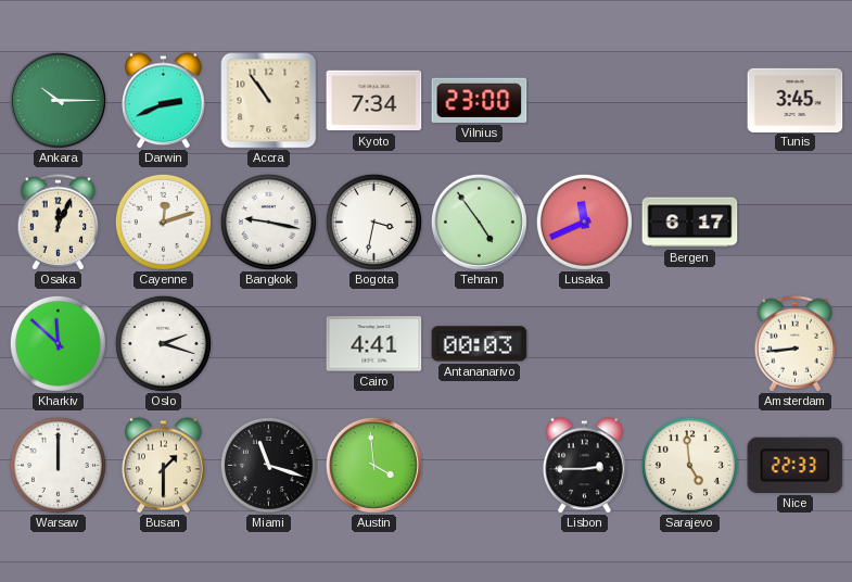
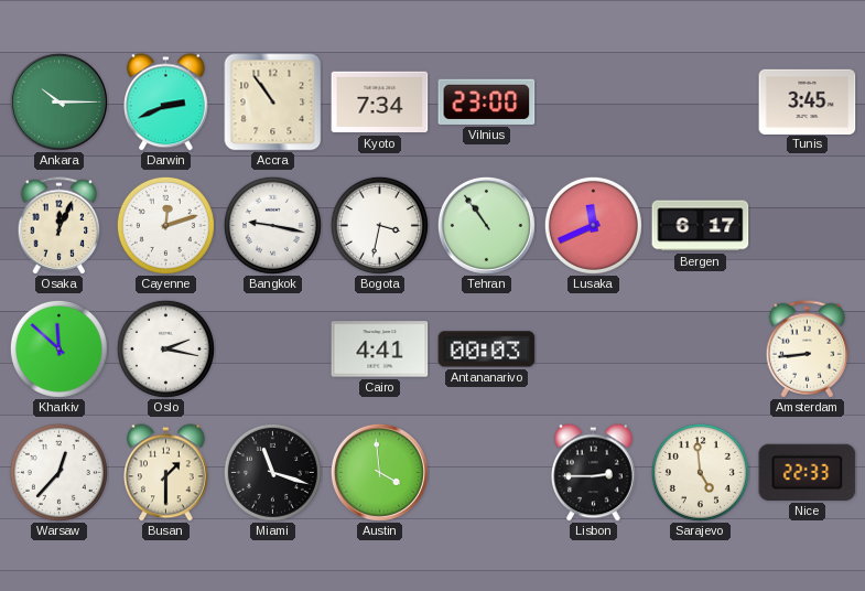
Tehran: 4:54 -> 10:54
Oslo: 2:18 -> 2:17
Warsaw: 12:00 -> 12:37
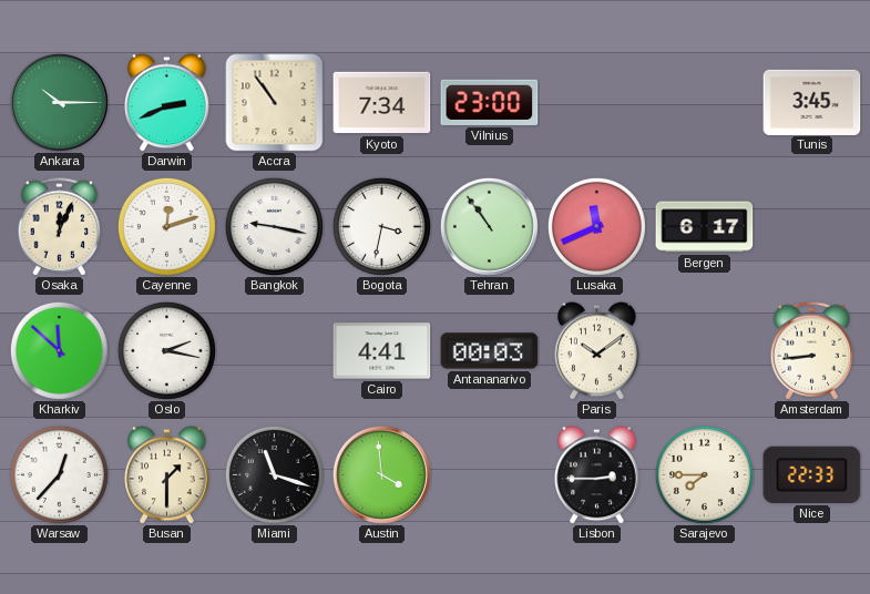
Paris: none -> 10:09
Sarajevo: 4:59 -> 7:45
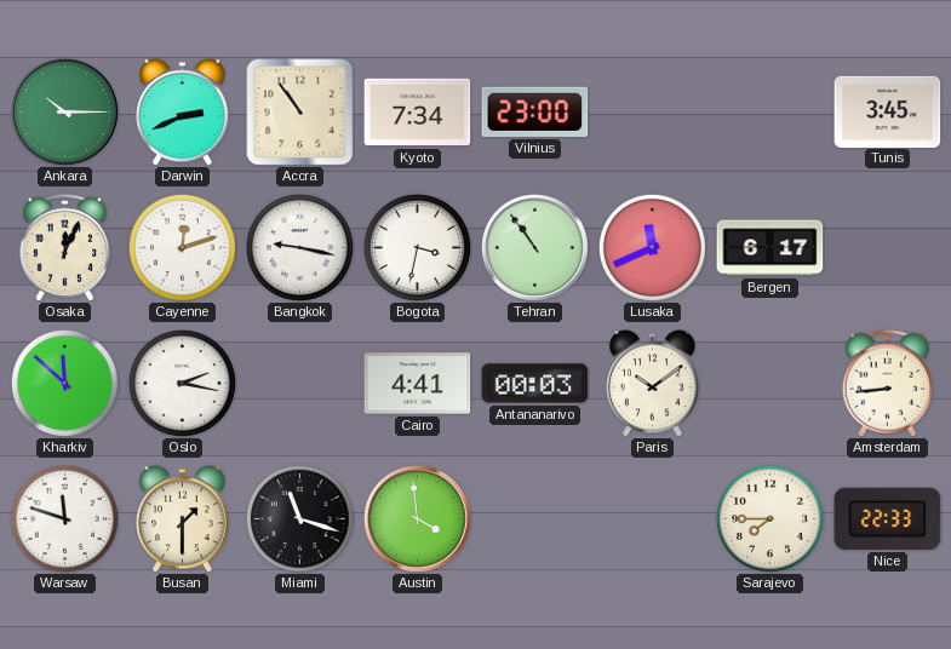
Warsaw: 12:37 -> 11:48
Lisbon: 2:45 -> none
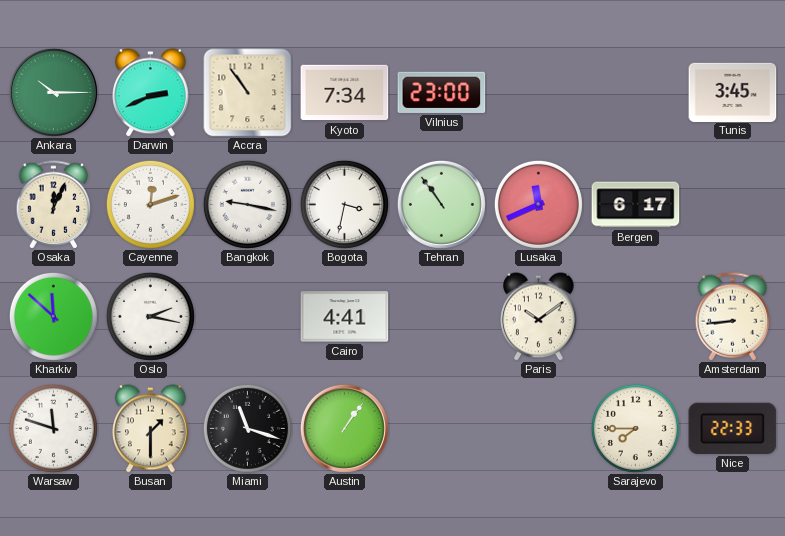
Antananarivo: 00:03 -> none
Austin: 3:59 -> 1:06
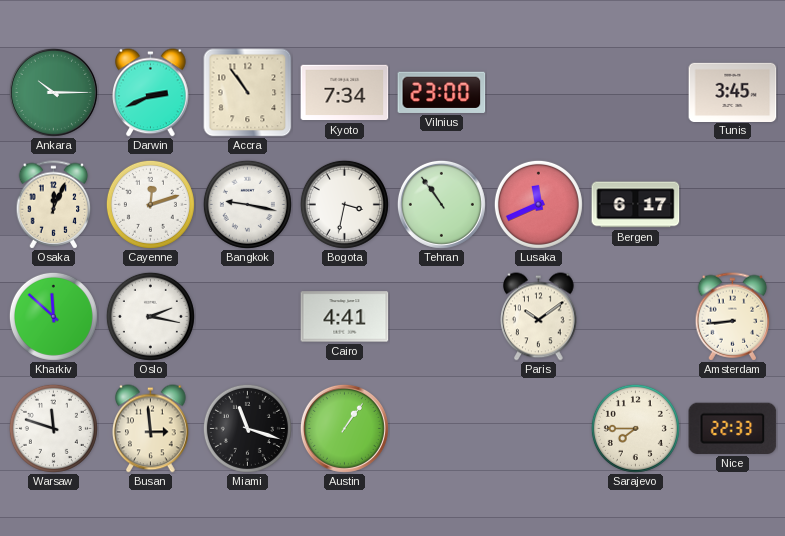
Busan: 1:30 -> 2:59
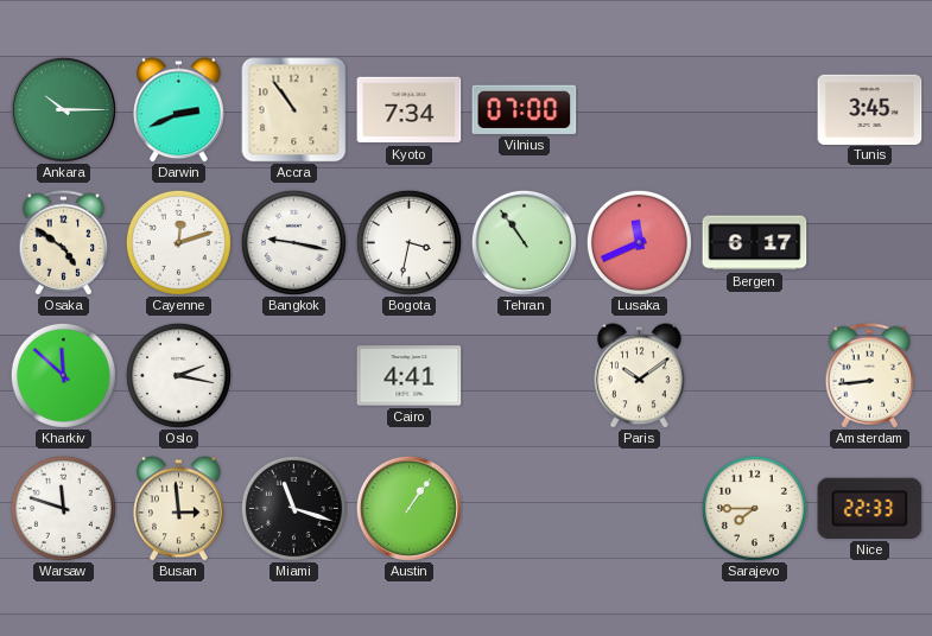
Vilnius: 23:00 -> 07:00
Osaka: 12:04 -> 4:51
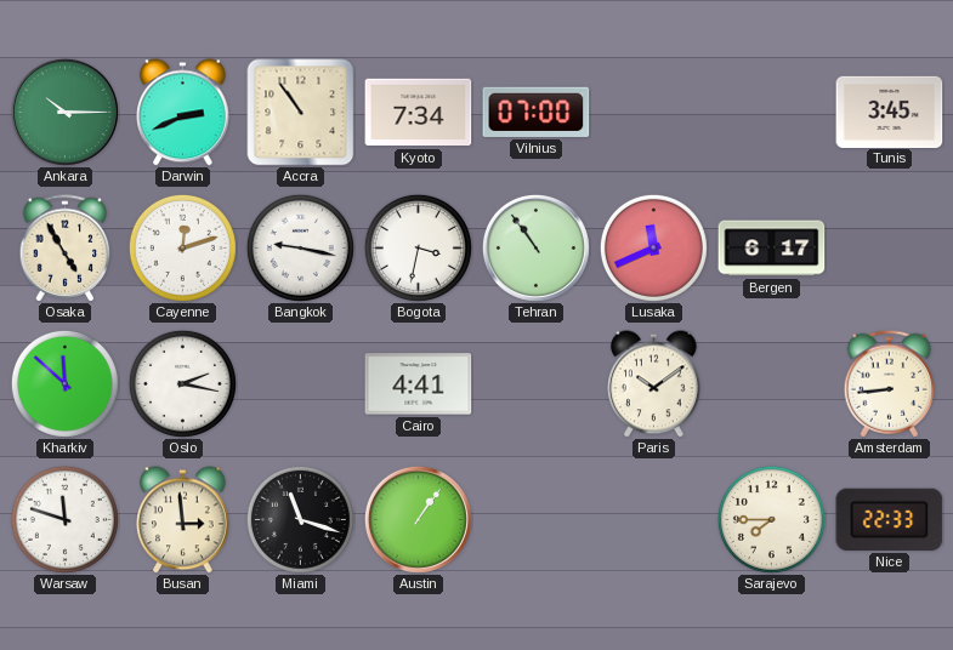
Osaka: 4:51 -> 4:55
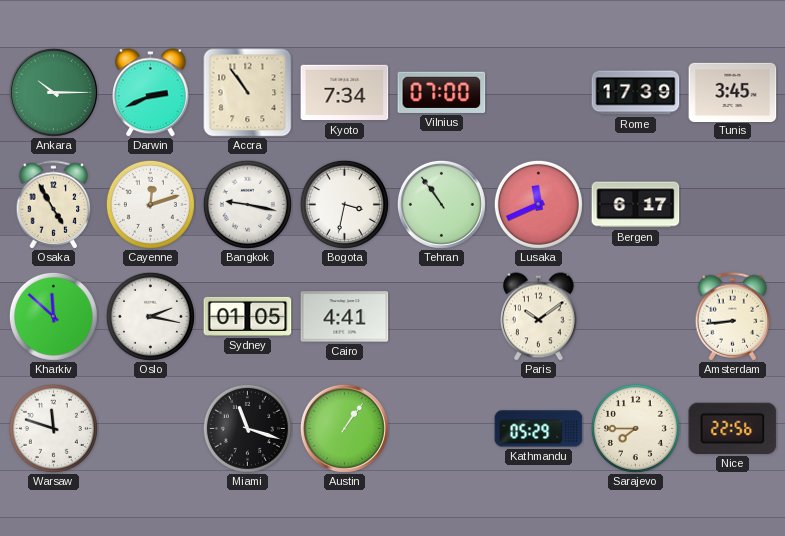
Rome: none -> 17:39
Sydney: none -> 01:05
Busan: 2:59 -> none
Kathmandu: none -> 05:29
Nice: 22:33 -> 22:56
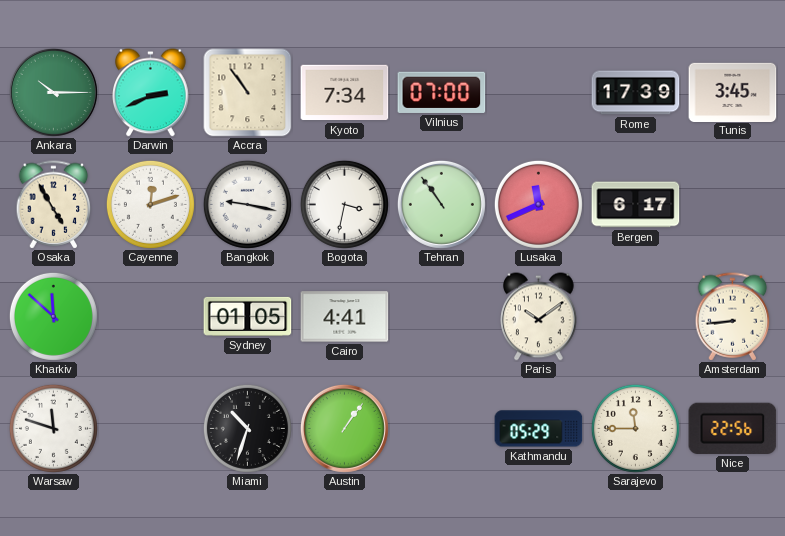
Oslo: 2:17 -> none
Miami: 11:18 -> 10:33
Sarajevo: 7:45 -> 11:45
